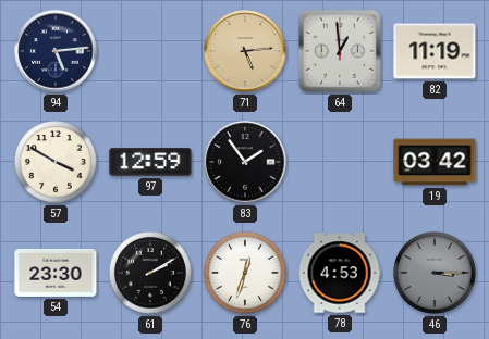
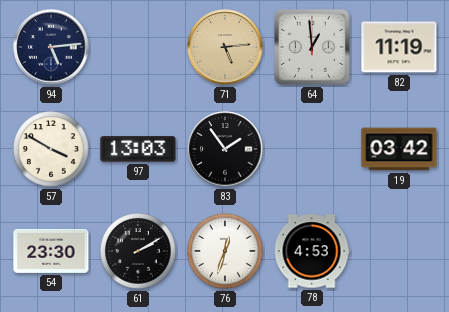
97: 12:59 -> 13:03
46: 3:15 -> none
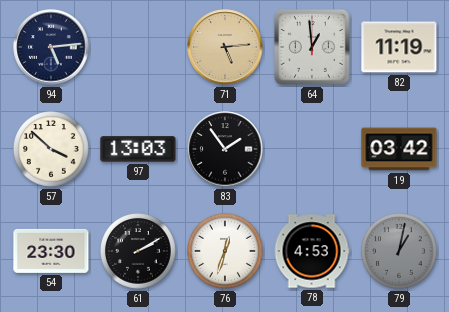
57: 3:50 -> 3:52
79: none -> 1:02
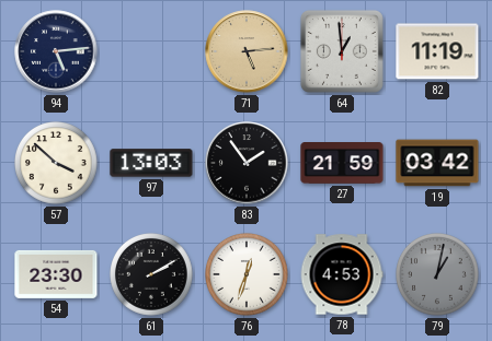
27: none -> 21:59
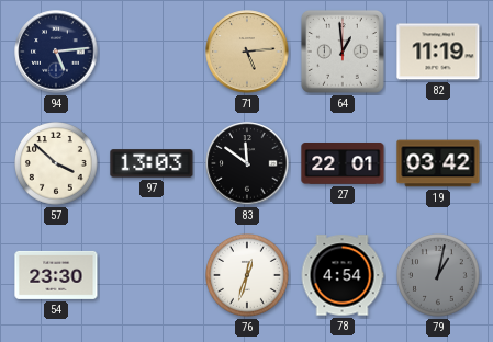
83: 1:54 -> 11:51
27: 21:59 -> 22:01
61: 2:10 -> none
78: 4:53 -> 4:54
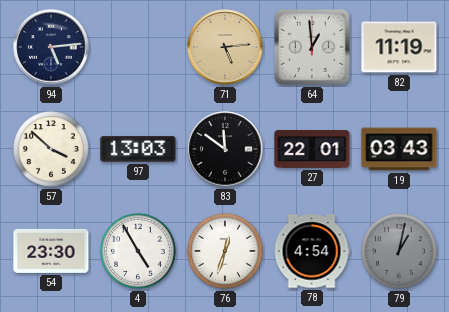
19: 03:42 -> 03:43
4: none -> 4:55
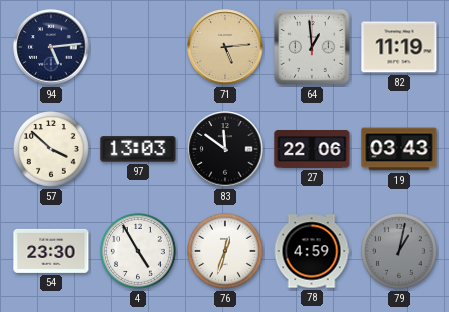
27: 22:01 -> 22:06
78: 4:54 -> 4:59
